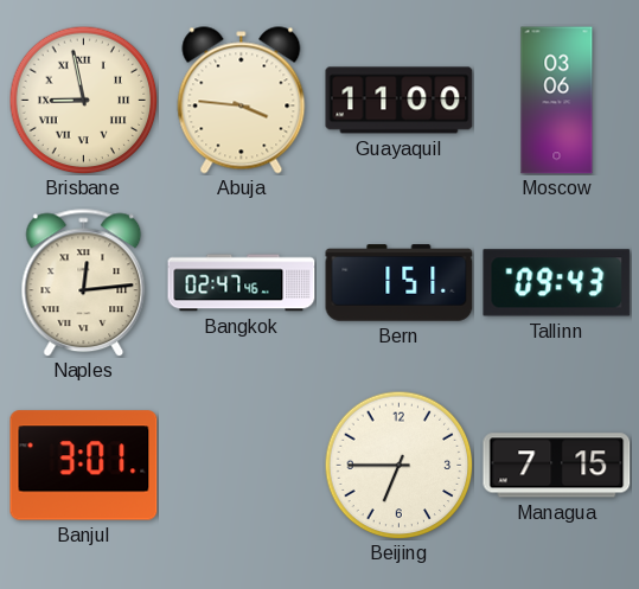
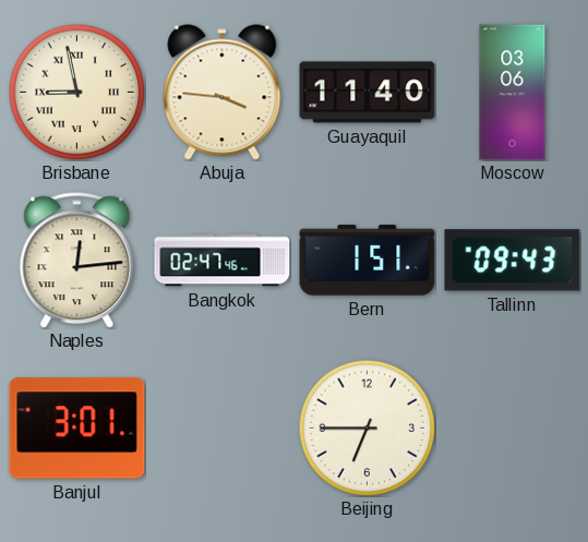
Guayaquil: 11:00 -> 11:40
Managua: 7:15 -> none
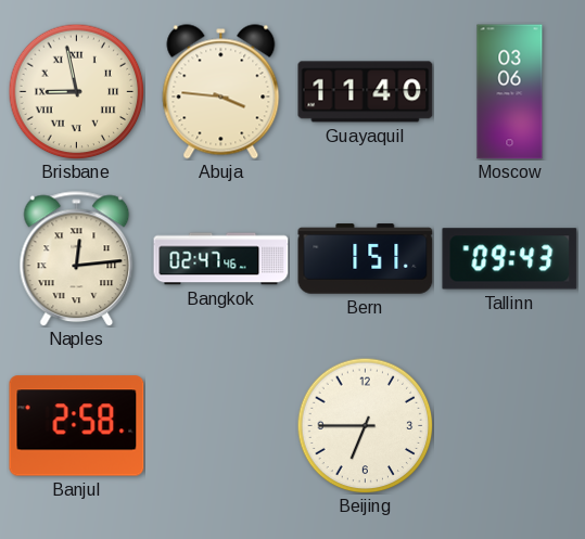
Banjul: 3:01 -> 2:58
